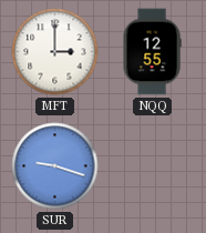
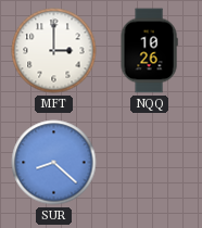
NQQ: 12:55 -> 10:26
SUR: 9:18 -> 8:22
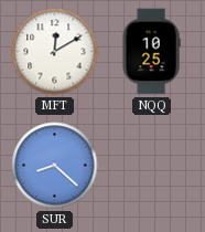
MFT: 3:00 -> 12:10
NQQ: 10:26 -> 10:25
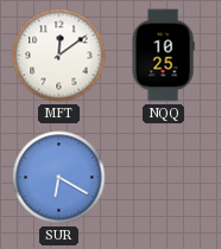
MFT: 12:10 -> 12:09
SUR: 8:22 -> 6:20
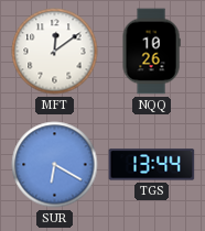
NQQ: 10:25 -> 10:26
TGS: none -> 13:44
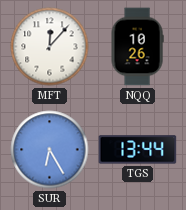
MFT: 12:09 -> 12:07
SUR: 6:20 -> 6:25
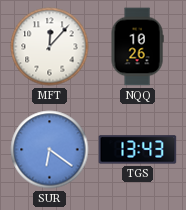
SUR: 6:25 -> 6:21
TGS: 13:44 -> 13:43
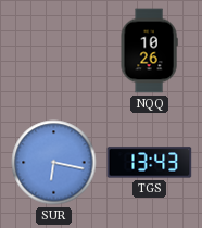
MFT: 12:07 -> none
SUR: 6:21 -> 6:17
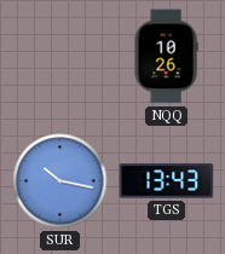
SUR: 6:17 -> 10:17
